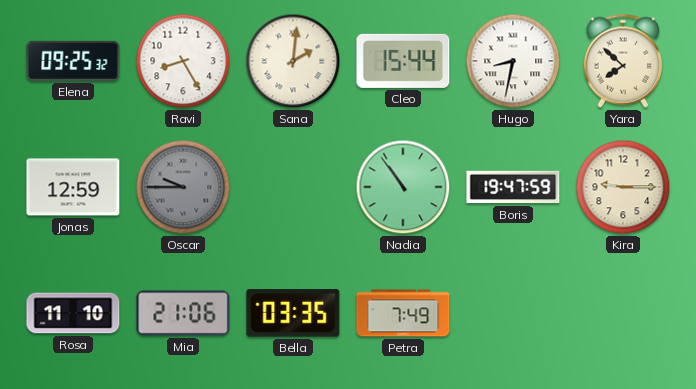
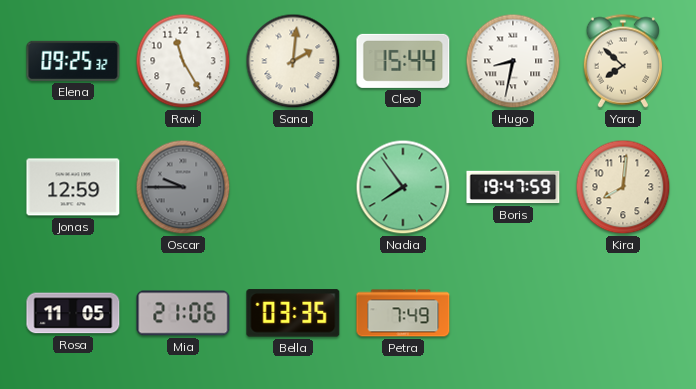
Ravi: 8:25 -> 11:25
Nadia: 10:54 -> 7:54
Kira: 9:15 -> 8:01
Rosa: 11:10 -> 11:05
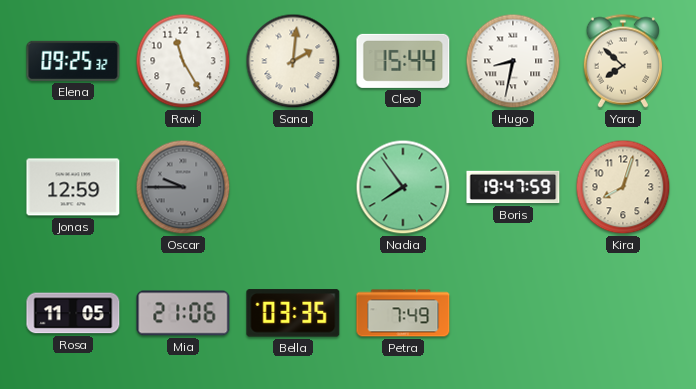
Kira: 8:01 -> 8:03
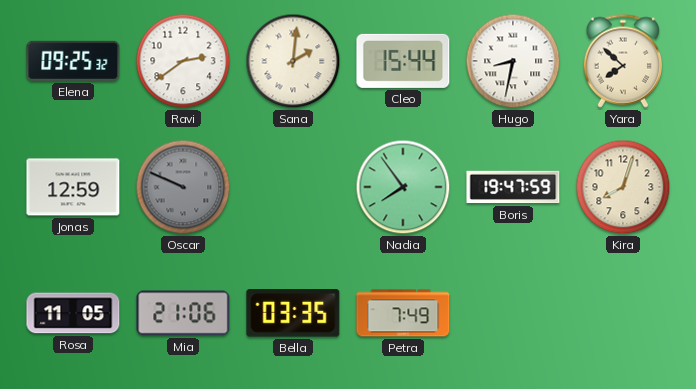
Ravi: 11:25 -> 2:39
Oscar: 9:45 -> 9:49
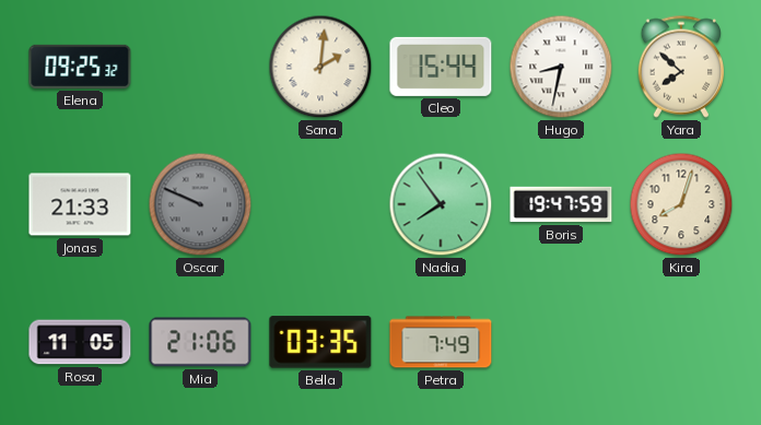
Ravi: 2:39 -> none
Jonas: 12:59 -> 21:33
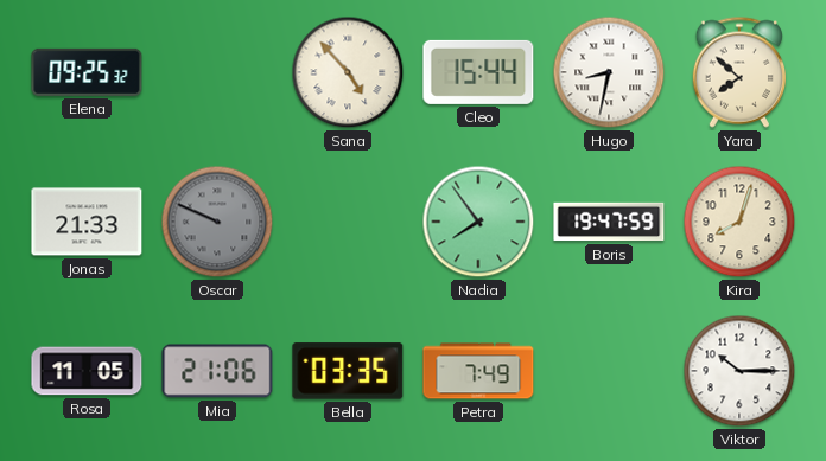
Sana: 2:01 -> 4:53
Viktor: none -> 10:15
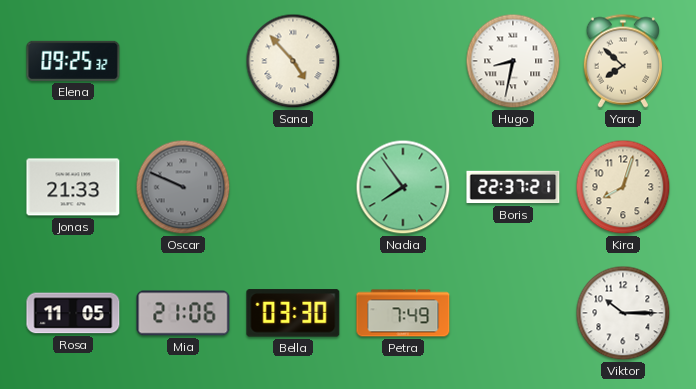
Cleo: 15:44 -> none
Boris: 19:47 -> 22:37
Bella: 03:35 -> 03:30
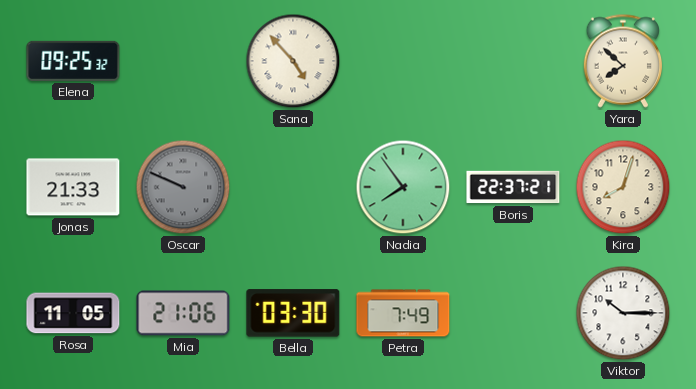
Hugo: 8:32 -> none
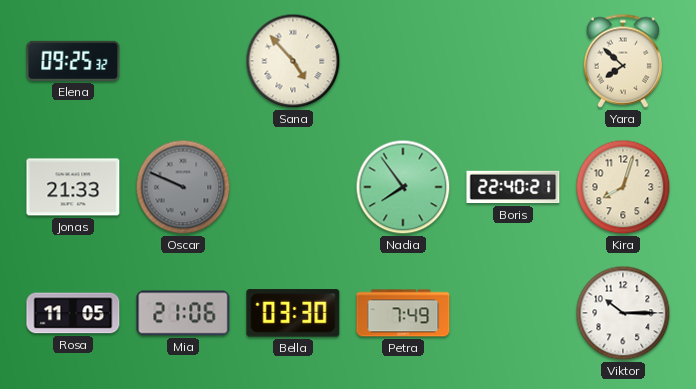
Boris: 22:37 -> 22:40
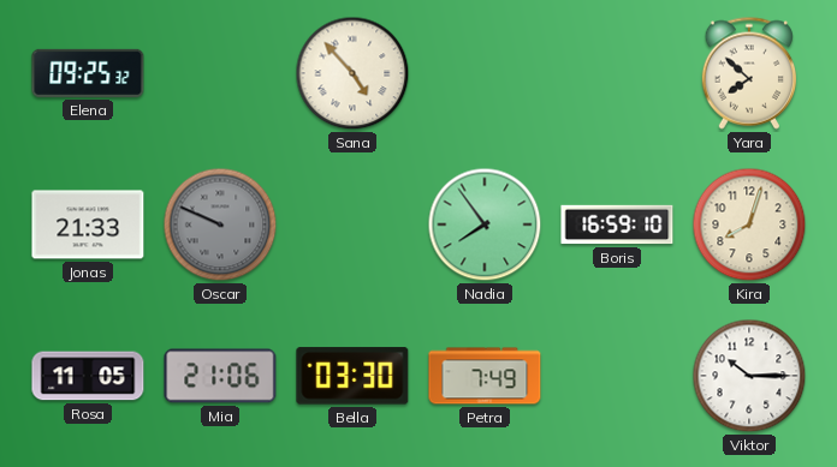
Boris: 22:40 -> 16:59
